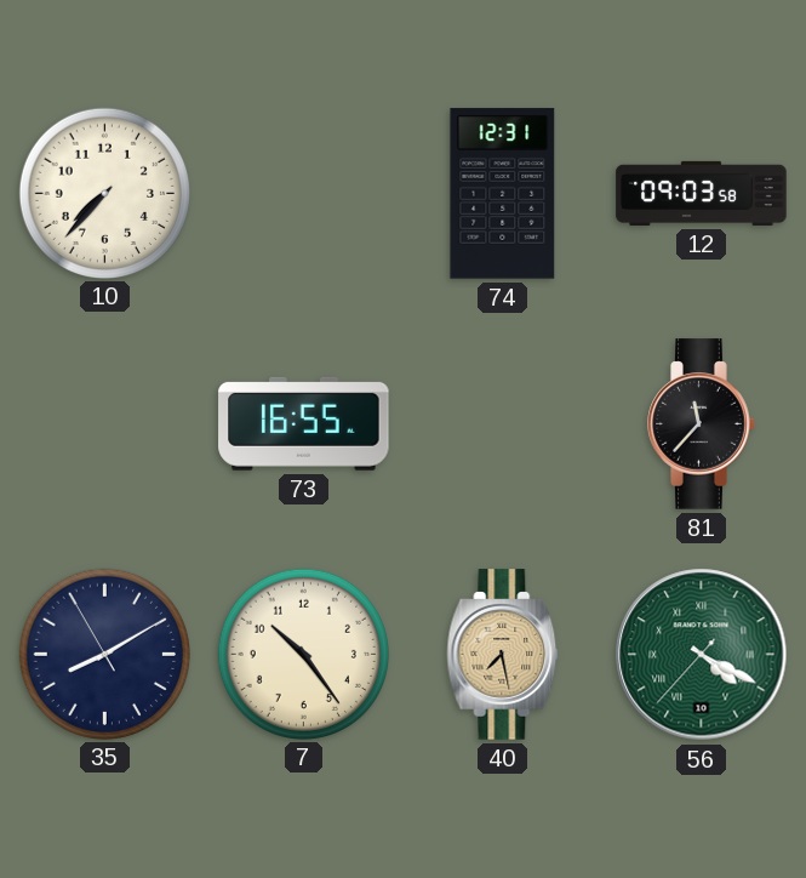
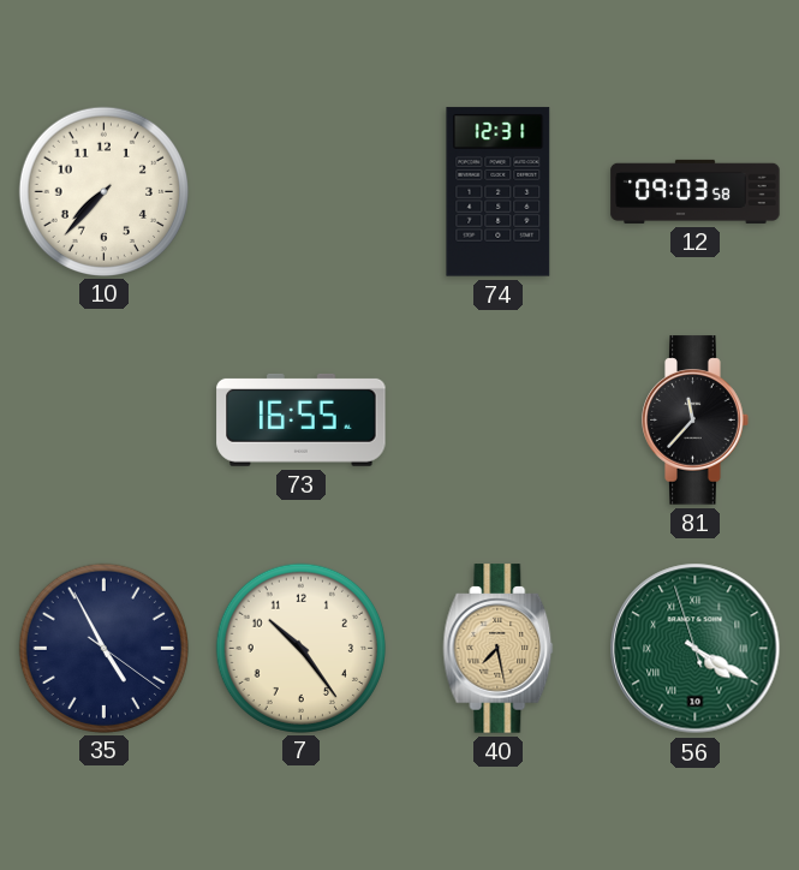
35: 8:09 -> 4:55
56: 4:19:37 -> 4:19:57
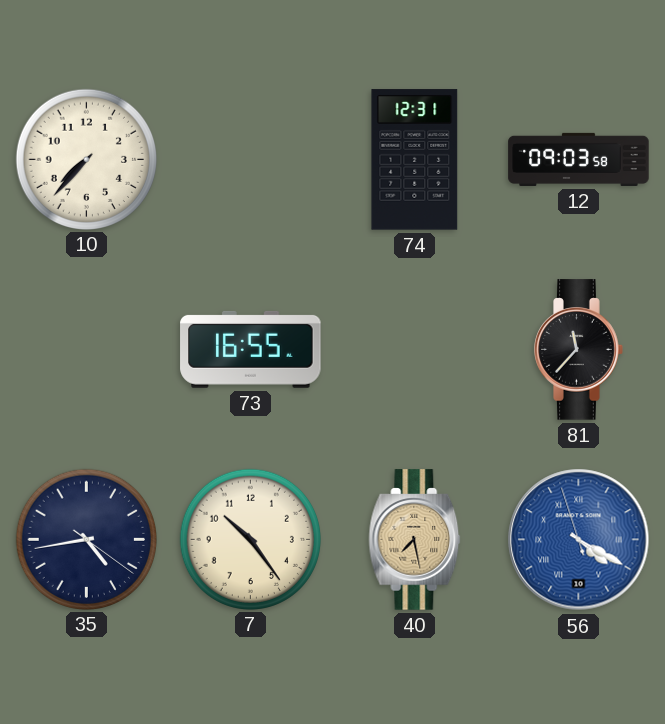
35: 4:55 -> 4:43
56 dial: green -> blue
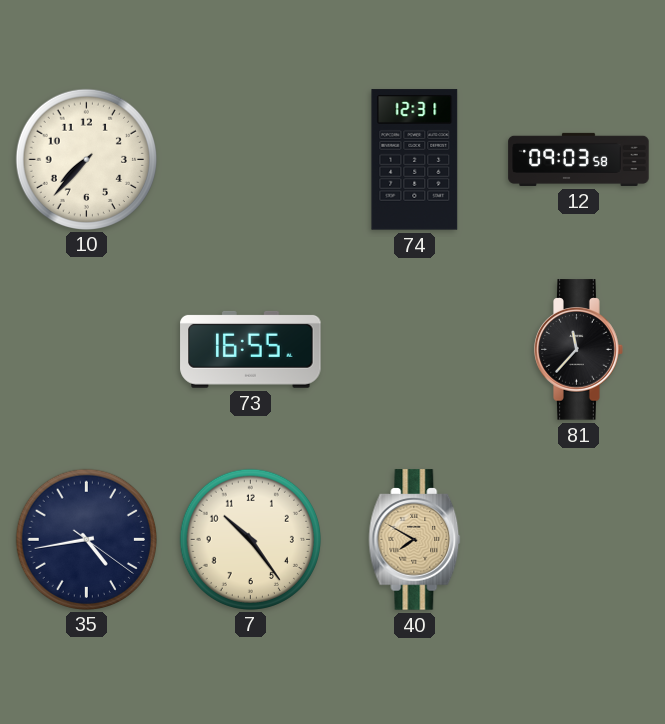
40: 7:28 -> 7:50
56: 4:19 -> none
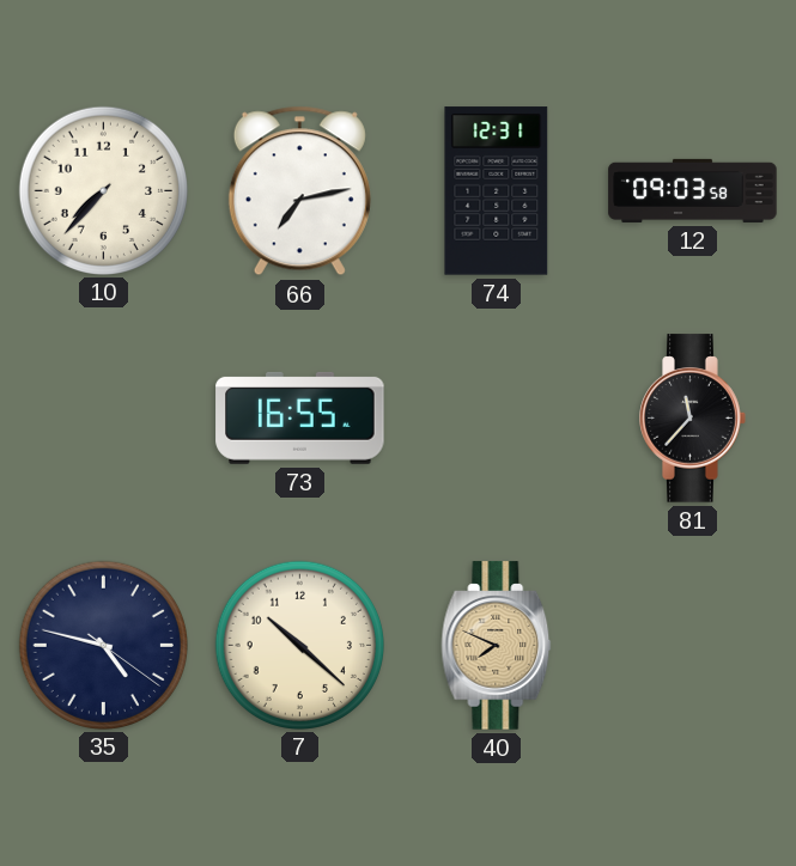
66: none -> 7:13
35: 4:43 -> 4:47
7: 10:24 -> 10:22
40: 7:50 -> 7:49
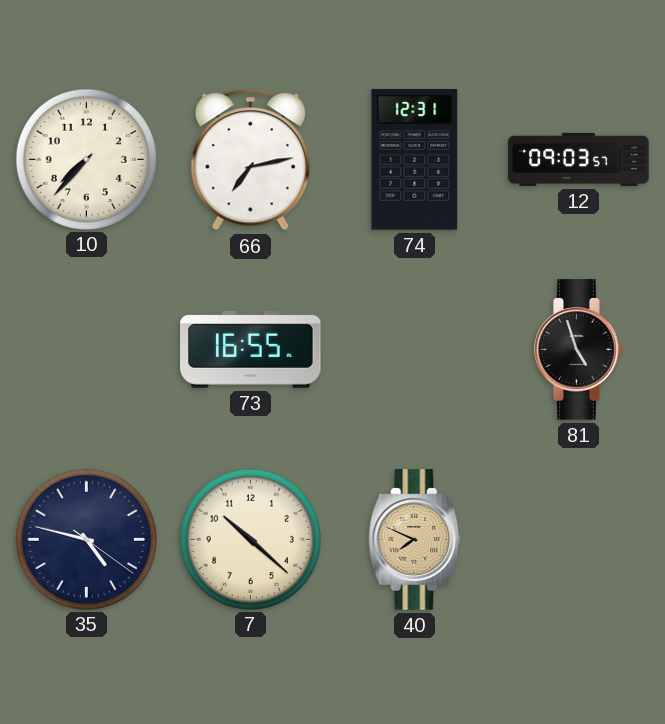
12: 09:03:58 -> 09:03:57
81: 11:37 -> 4:57
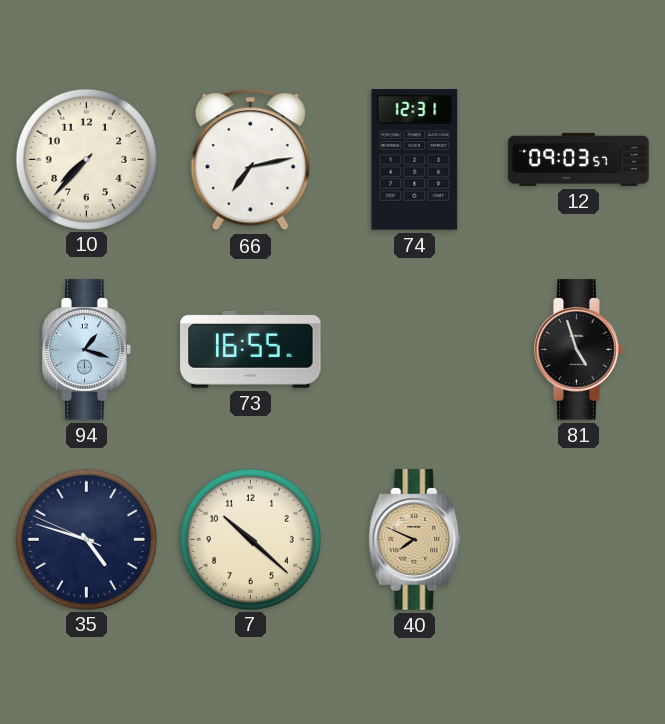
94: none -> 1:18
35: 4:47:21 -> 4:47:49
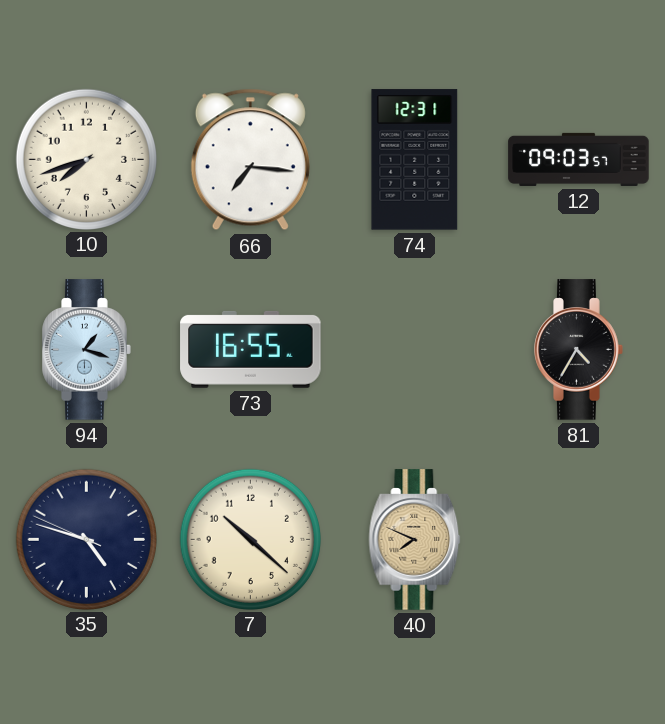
10: 7:37 -> 7:42
66: 7:13 -> 7:16
81: 4:57 -> 4:35
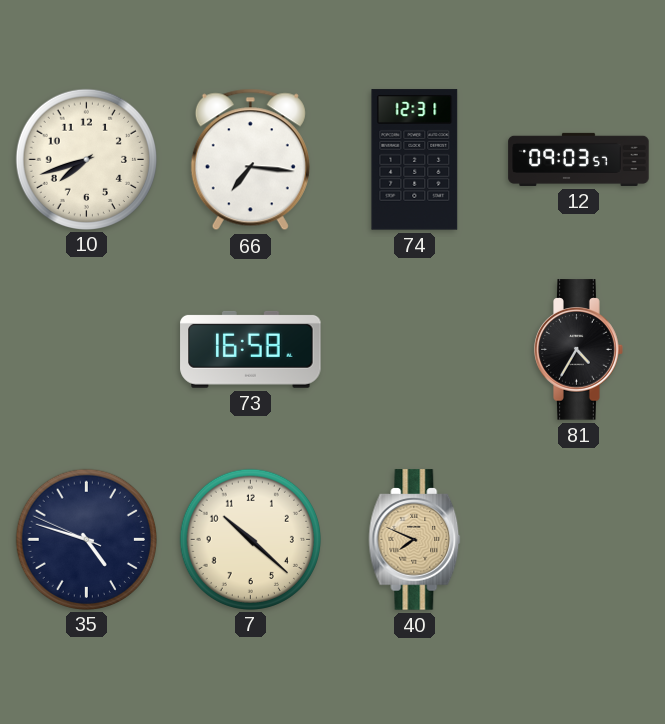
94: 1:18 -> none
73: 16:55 -> 16:58
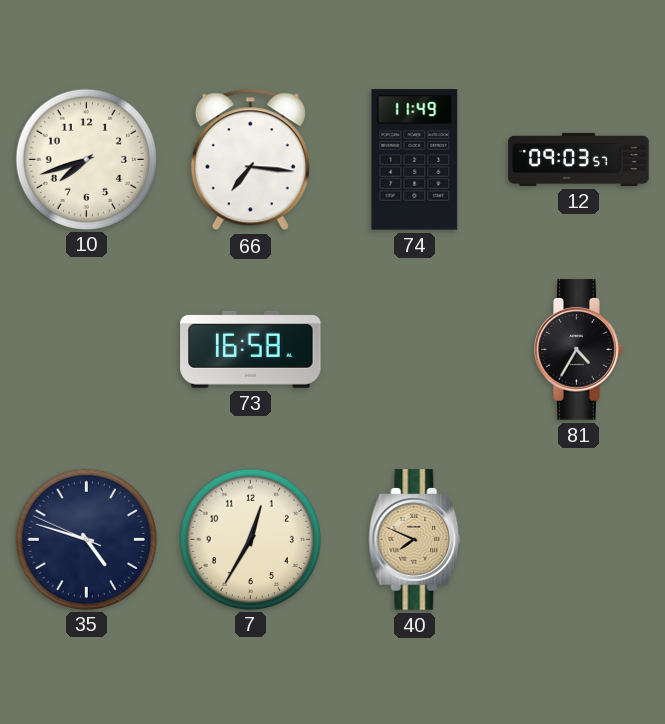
74: 12:31 -> 11:49
7: 10:22 -> 12:35
